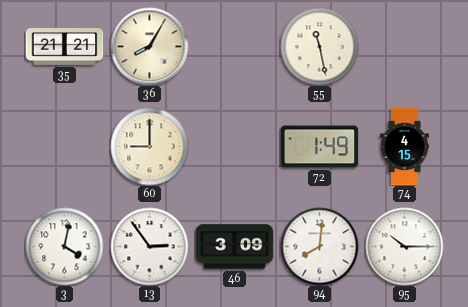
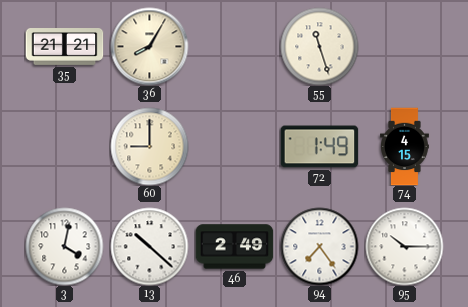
55: 11:28 -> 11:27
13: 2:54 -> 10:22
46: 3:09 -> 2:49
94: 8:01 -> 7:24
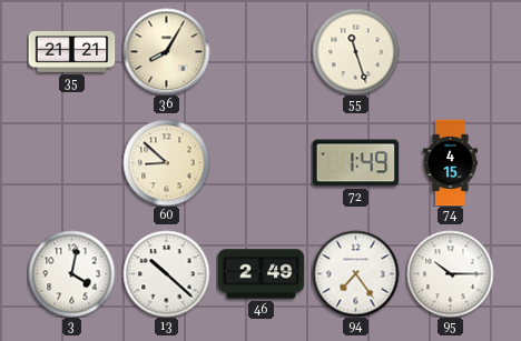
60: 9:00 -> 8:52
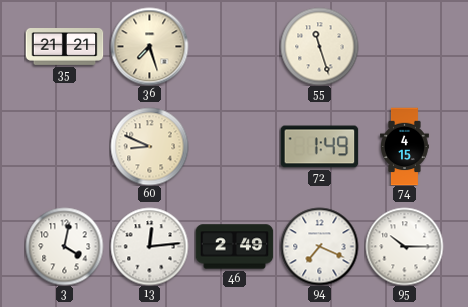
36: 8:05 -> 7:27
60: 8:52 -> 8:49
13: 10:22 -> 12:14
94: 7:24 -> 7:19
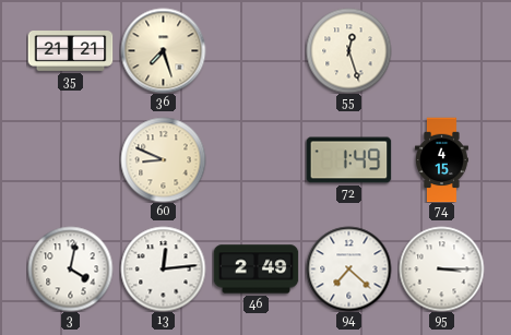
55: 11:27 -> 12:27
94: 7:19 -> 7:22
95: 10:15 -> 3:15
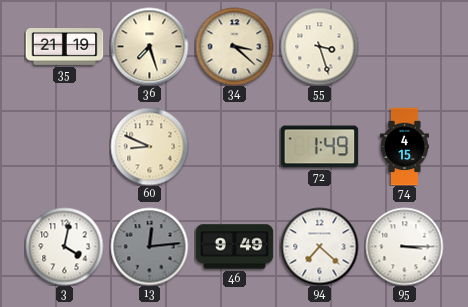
35: 21:21 -> 21:19
34: none -> 3:22
55: 12:27 -> 3:27
13 dial: white -> grey
46: 2:49 -> 9:49
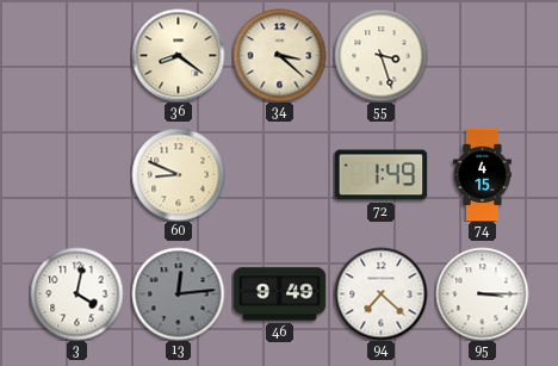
35: 21:19 -> none
36: 7:27 -> 8:21
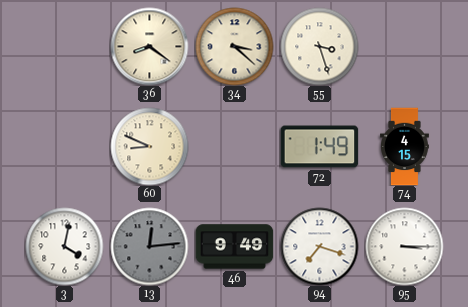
94: 7:22 -> 7:18
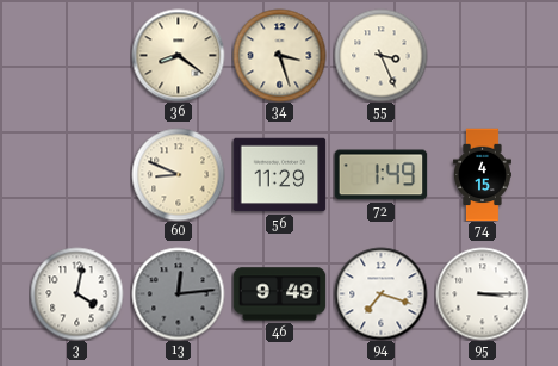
34: 3:22 -> 3:27
55: 3:27 -> 3:26
56: none -> 11:29
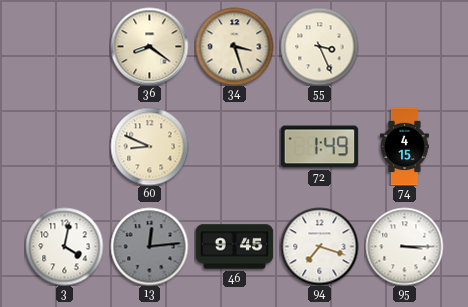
56: 11:29 -> none
46: 9:49 -> 9:45
